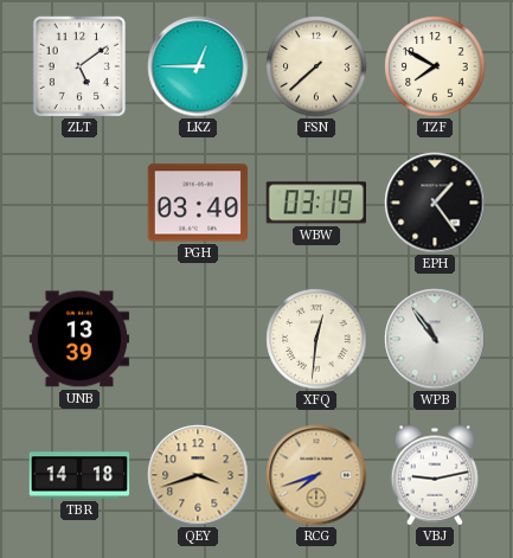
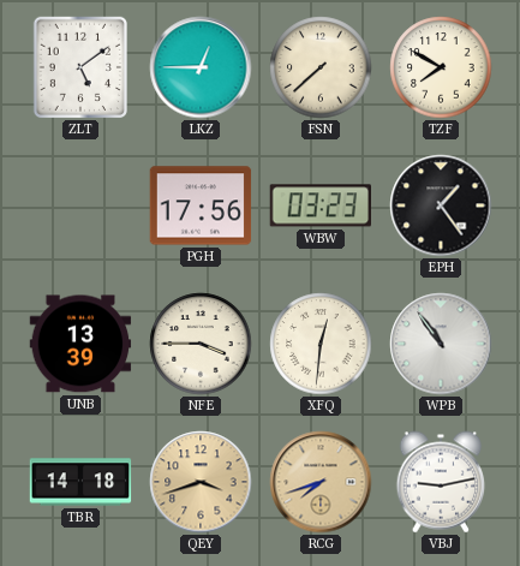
PGH: 03:40 -> 17:56
WBW: 03:19 -> 03:23
NFE: none -> 3:45
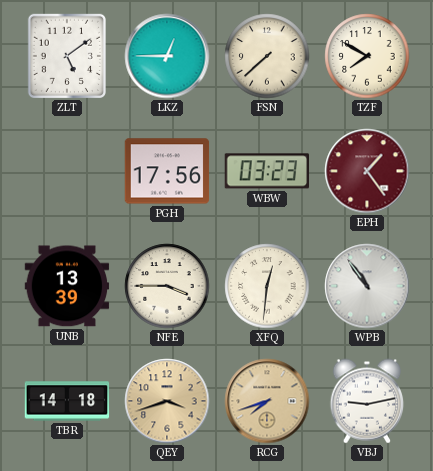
EPH dial: black -> burgundy
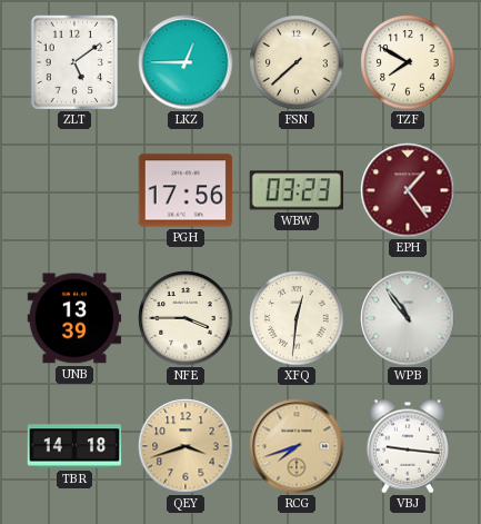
VBJ: 9:13 -> 9:16
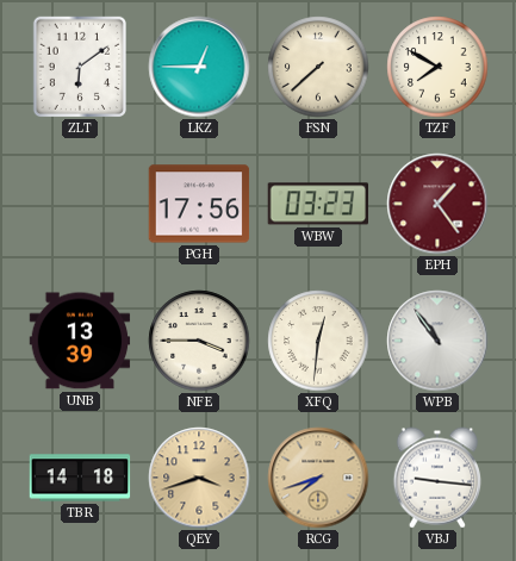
ZLT: 5:09 -> 6:09
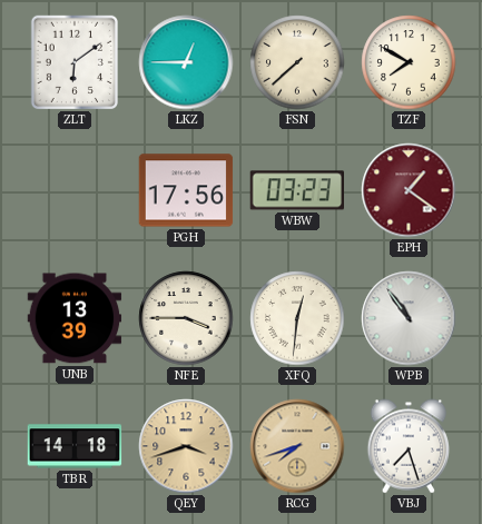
EPH: 1:24 -> 1:21
VBJ: 9:16 -> 7:27
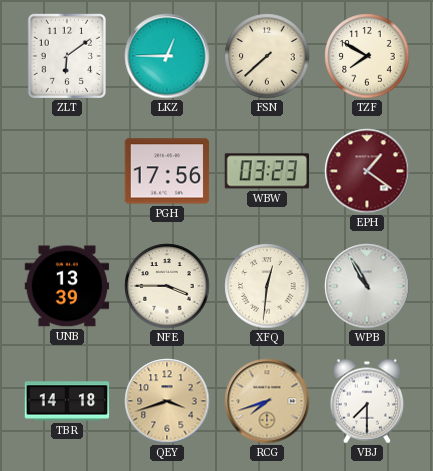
WPB: 10:54 -> 10:55
VBJ: 7:27 -> 7:30
